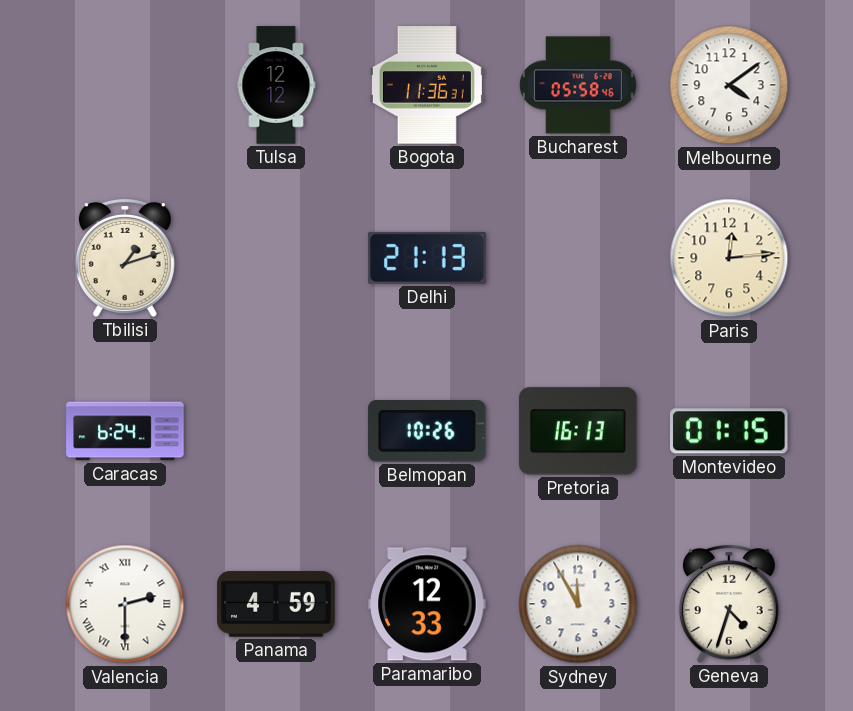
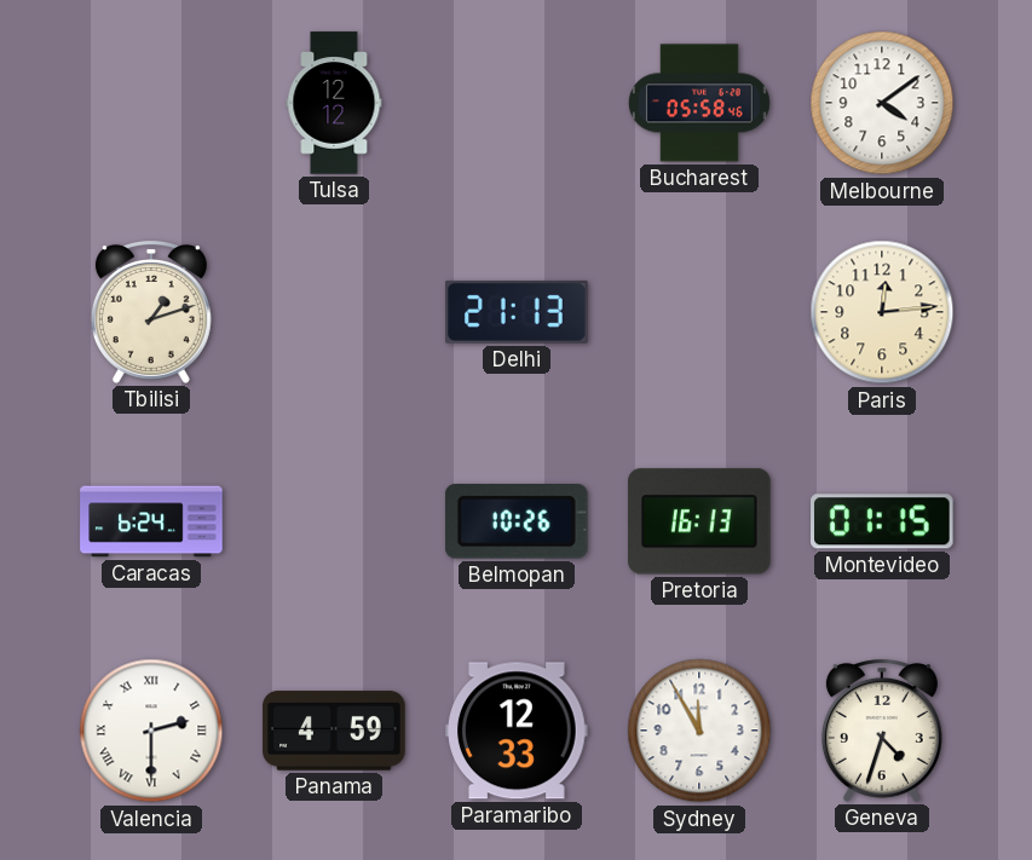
Bogota: 11:36 -> none
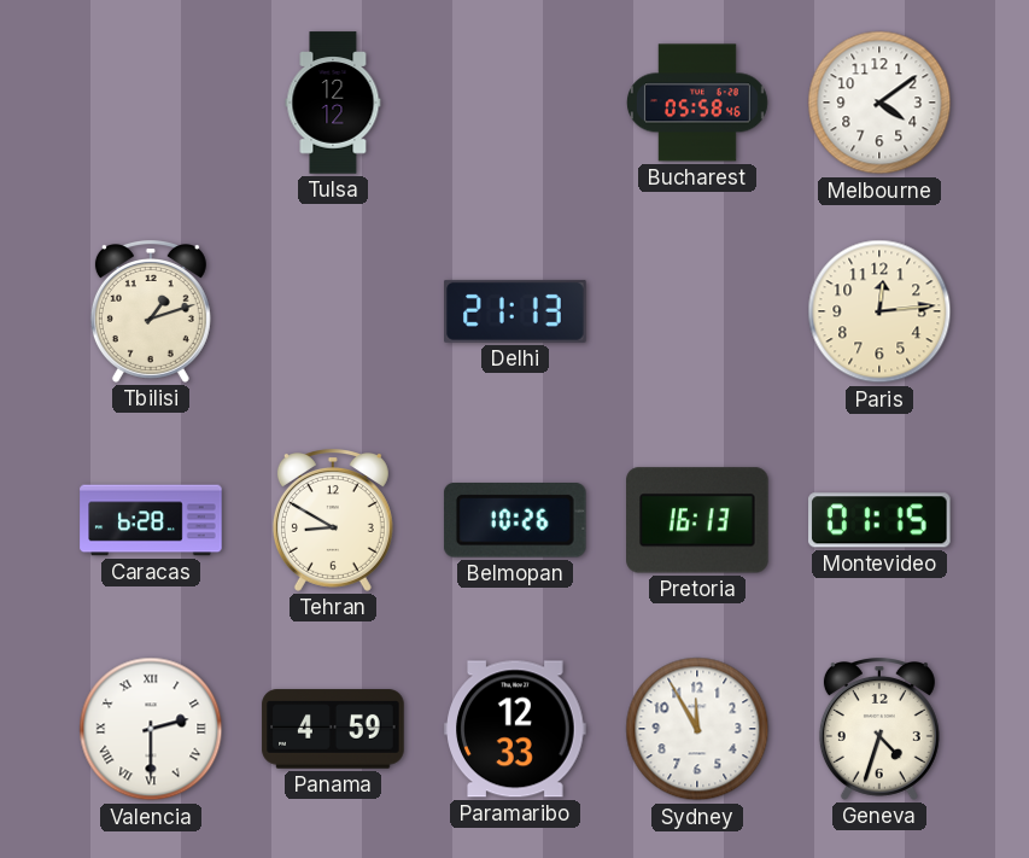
Caracas: 6:24 -> 6:28
Tehran: none -> 8:50
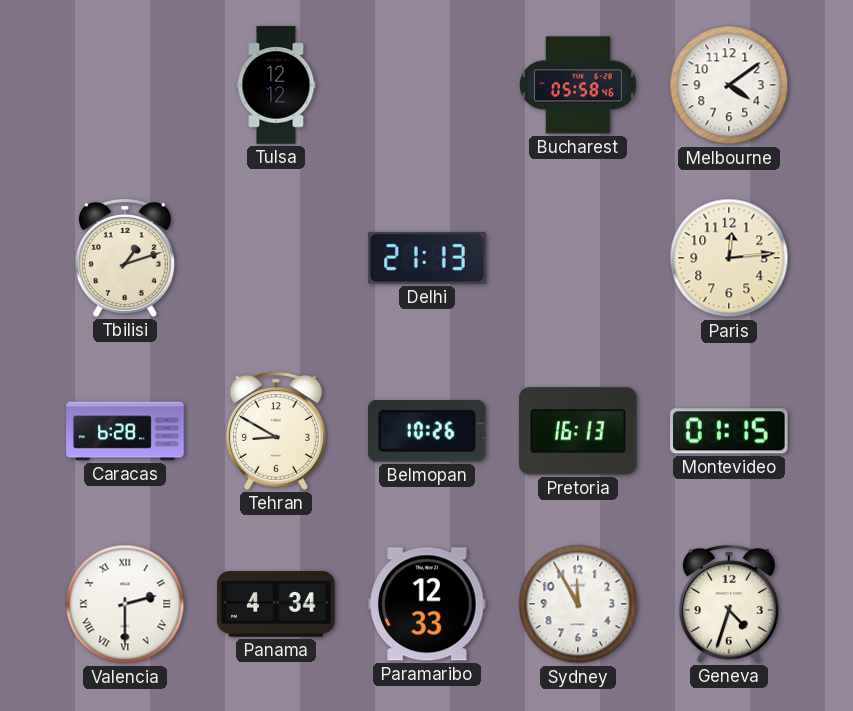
Panama: 4:59 -> 4:34
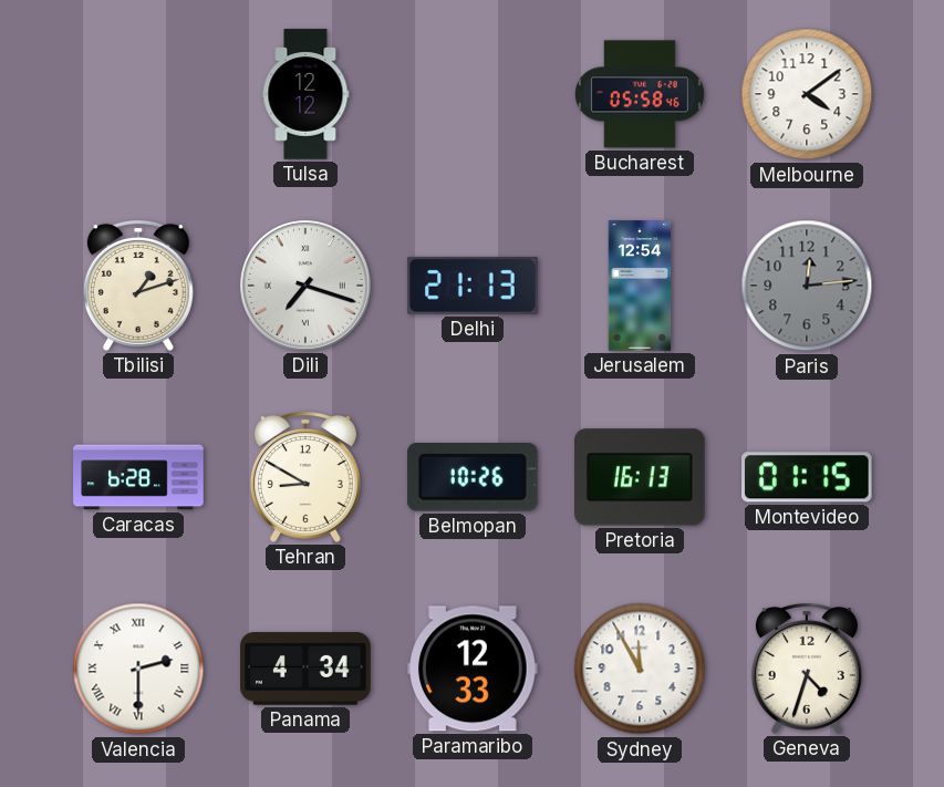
Dili: none -> 7:18
Jerusalem: none -> 12:54
Paris dial: cream -> grey
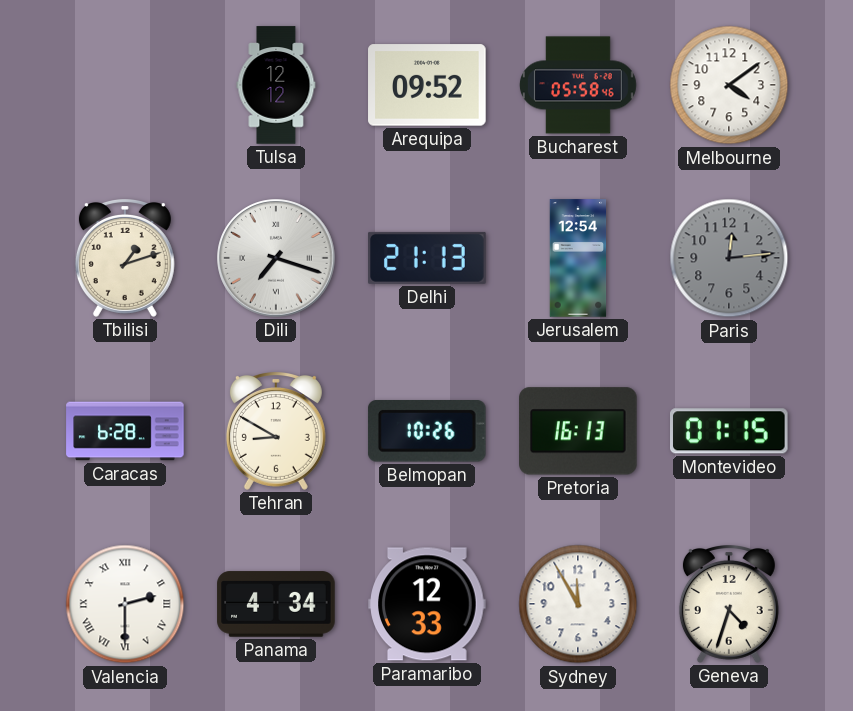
Arequipa: none -> 09:52
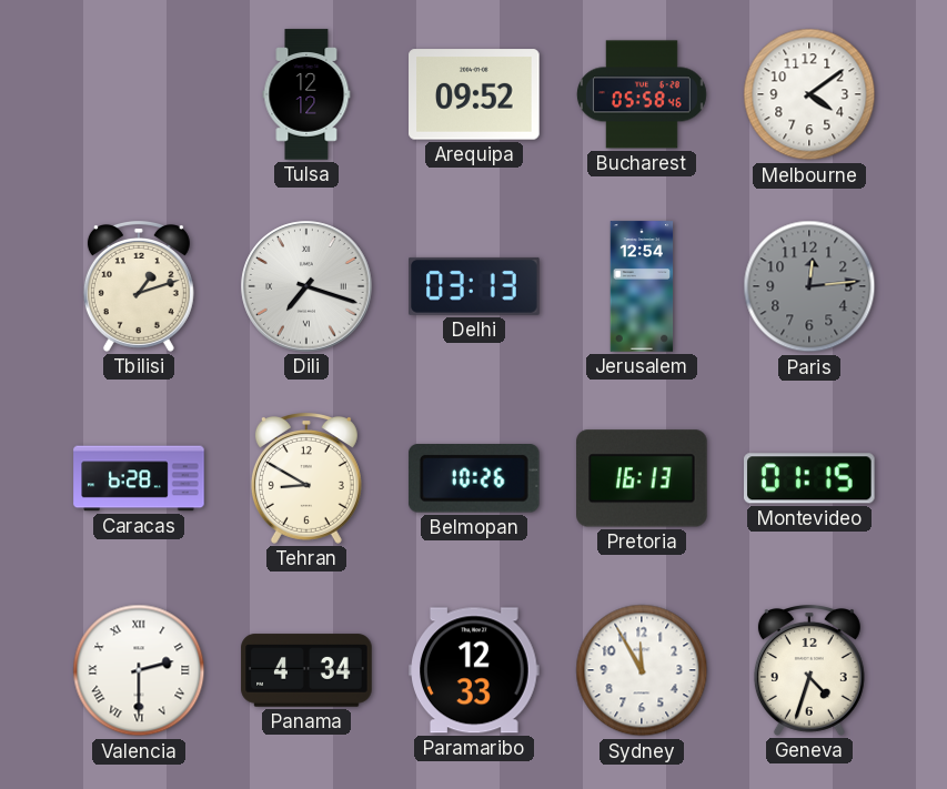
Delhi: 21:13 -> 03:13
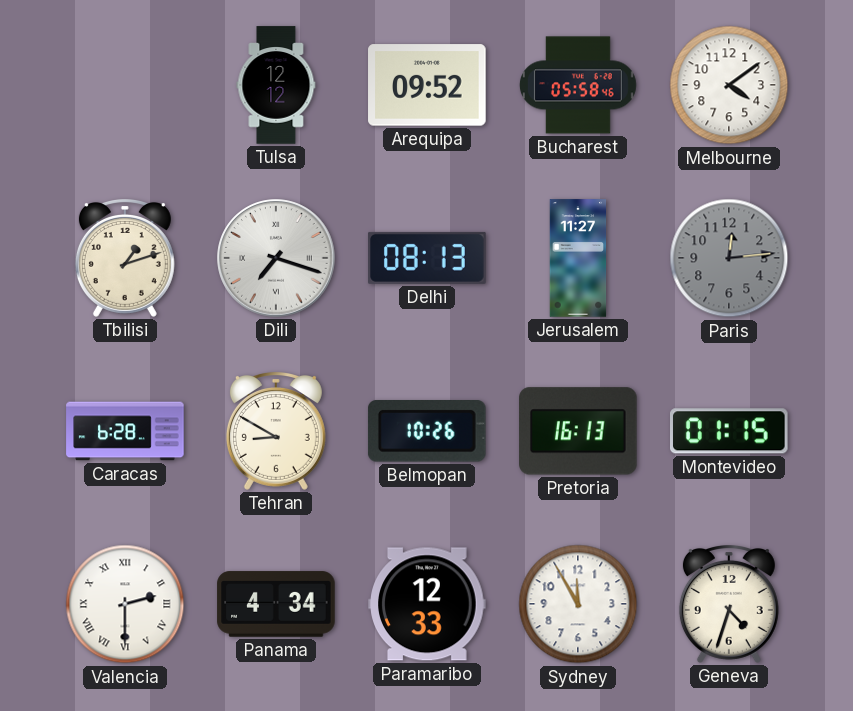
Delhi: 03:13 -> 08:13
Jerusalem: 12:54 -> 11:27
